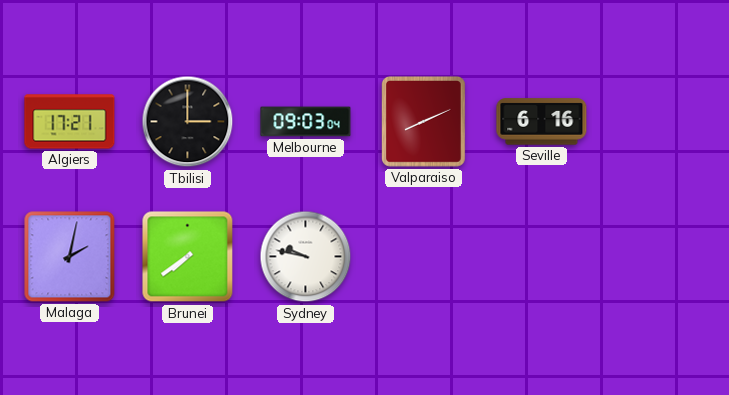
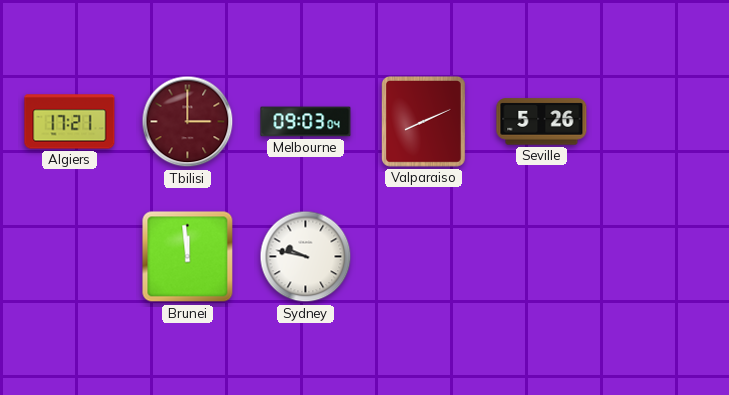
Tbilisi dial: black -> burgundy
Seville: 6:16 -> 5:26
Malaga: 2:02 -> none
Brunei: 7:39 -> 11:59
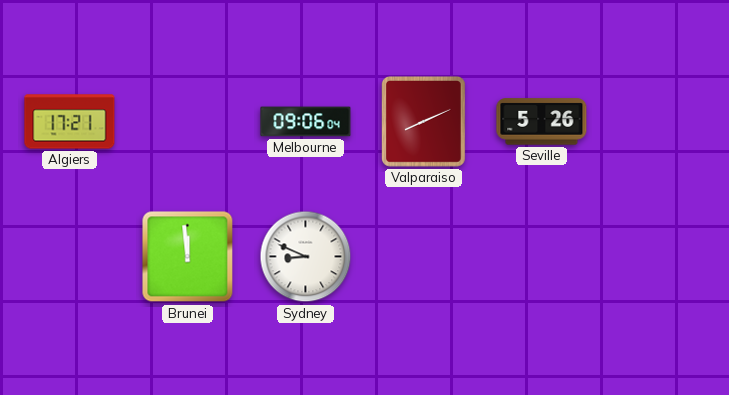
Tbilisi: 3:00 -> none
Melbourne: 09:03 -> 09:06
Sydney: 9:47 -> 8:49
